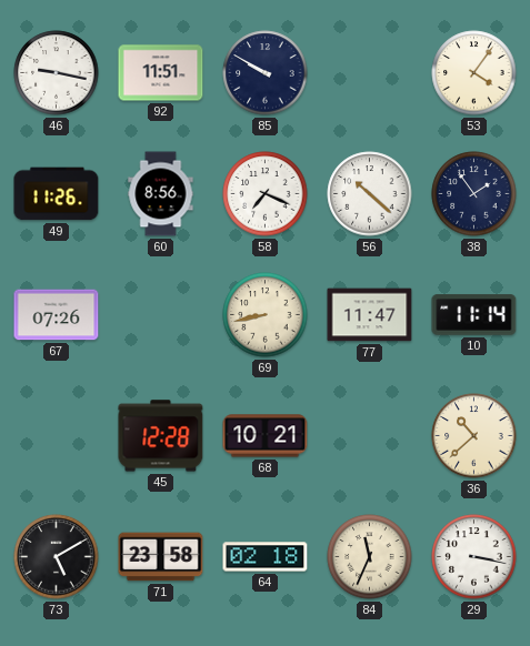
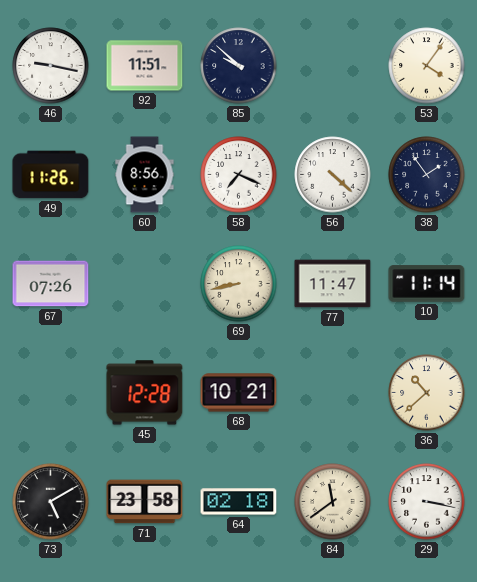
85: 9:50 -> 9:52
56: 10:22 -> 4:22
84: 11:34 -> 11:39
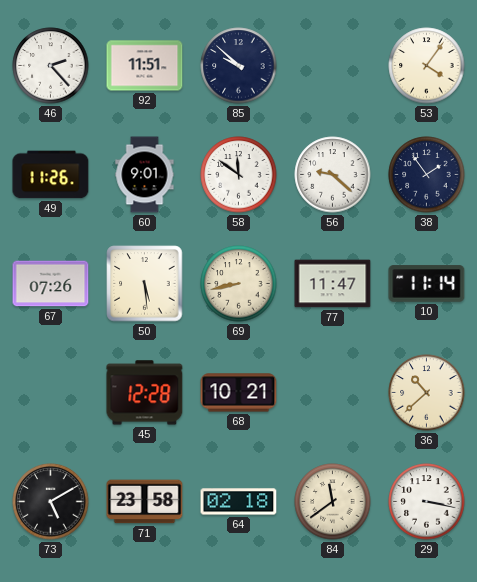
46: 9:17 -> 2:23
60: 8:56 -> 9:01
58: 7:19 -> 11:51
56: 4:22 -> 9:22
50: none -> 5:29
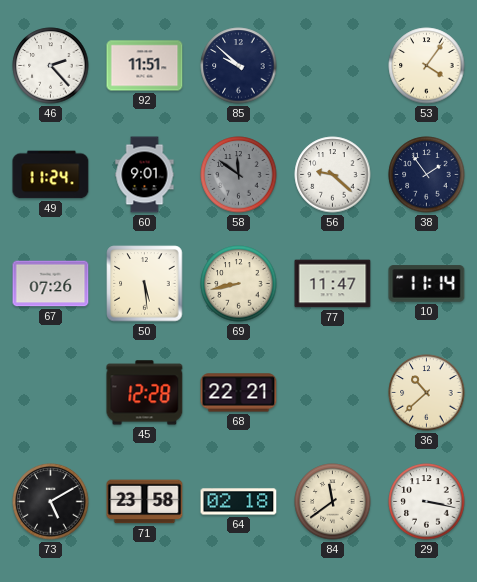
49: 11:26 -> 11:24
58 dial: white -> grey
68: 10:21 -> 22:21
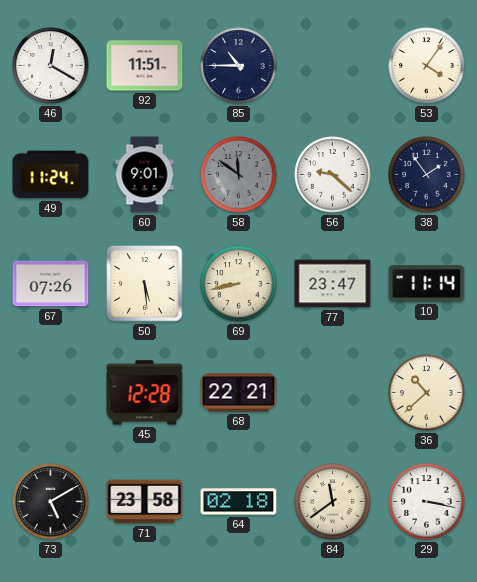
46: 2:23 -> 12:20
85: 9:52 -> 10:45
77: 11:47 -> 23:47
